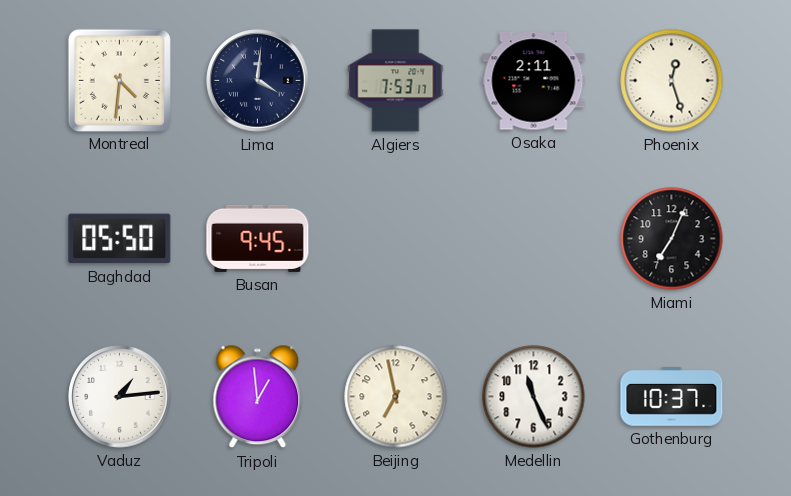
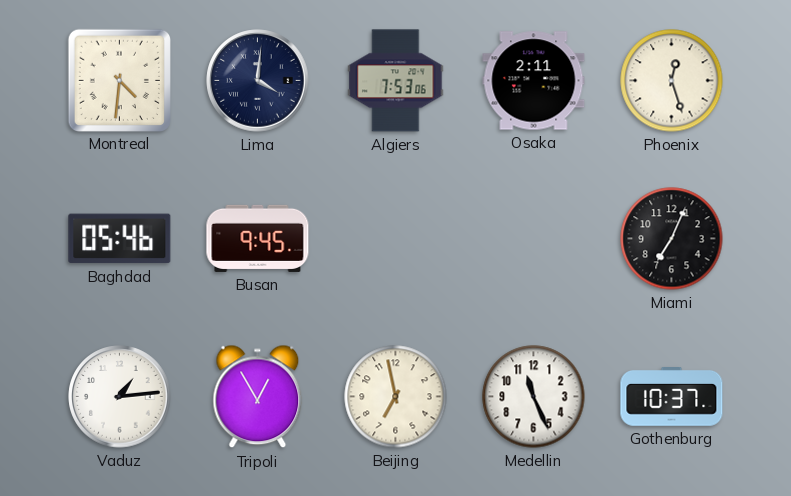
Algiers: 7:53:17 -> 7:53:06
Baghdad: 05:50 -> 05:46
Tripoli: 12:59 -> 12:55
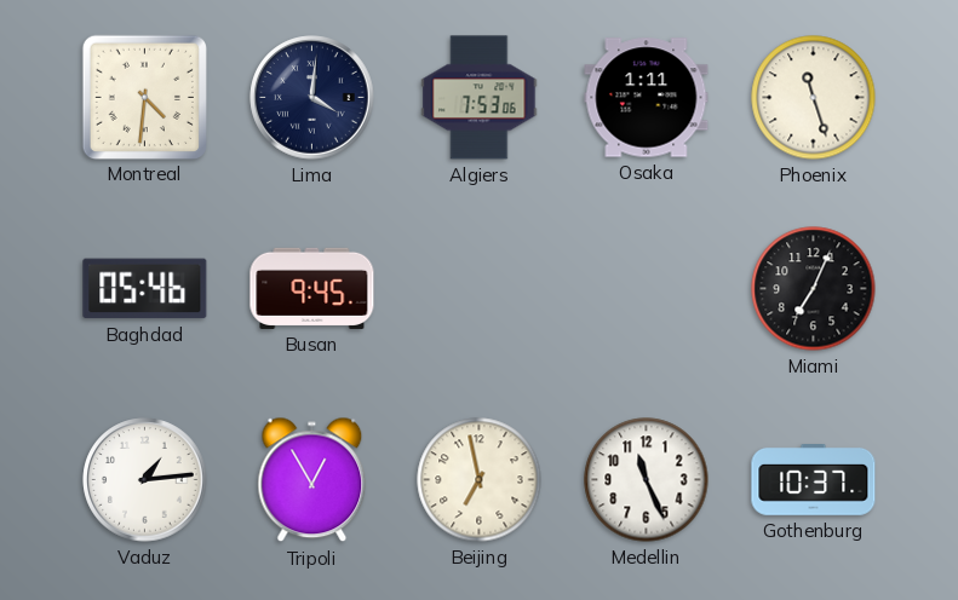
Osaka: 2:11 -> 1:11
Phoenix: 12:27 -> 11:27
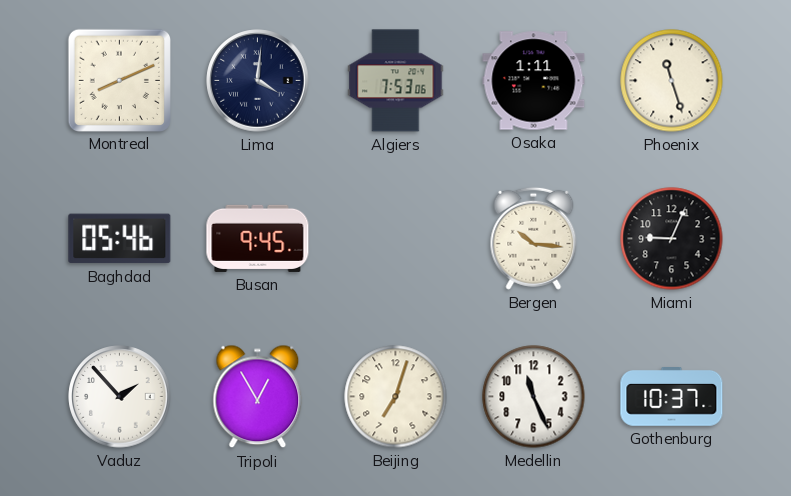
Montreal: 4:31 -> 8:11
Bergen: none -> 10:16
Miami: 7:04 -> 9:04
Vaduz: 1:14 -> 1:53
Beijing: 6:58 -> 7:03
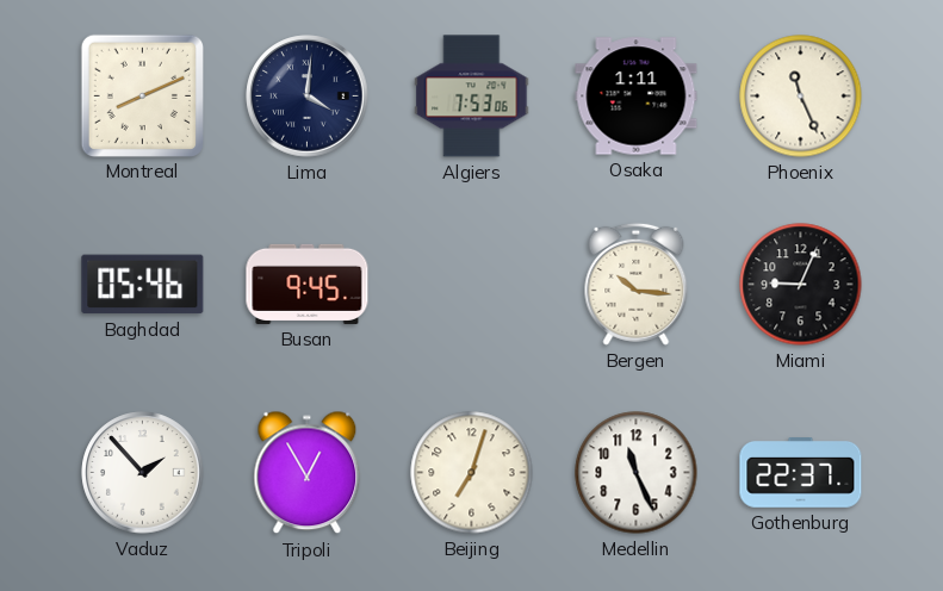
Phoenix: 11:27 -> 11:26
Gothenburg: 10:37 -> 22:37
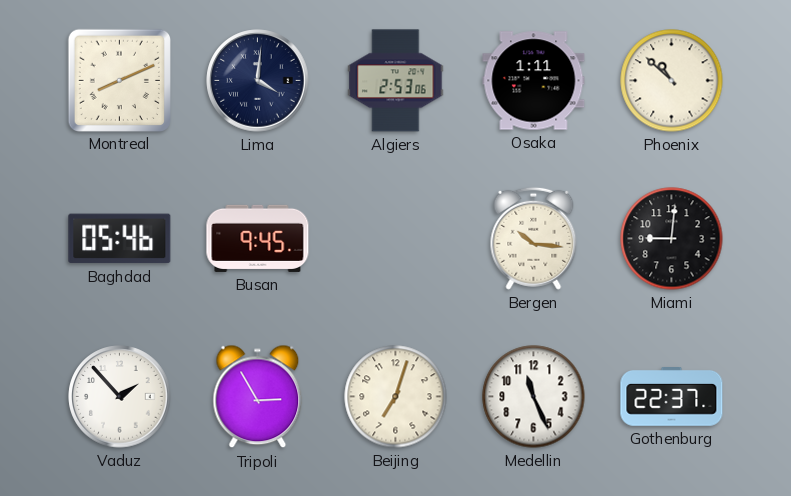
Algiers: 7:53 -> 2:53
Phoenix: 11:26 -> 10:52
Miami: 9:04 -> 9:01
Tripoli: 12:55 -> 2:55
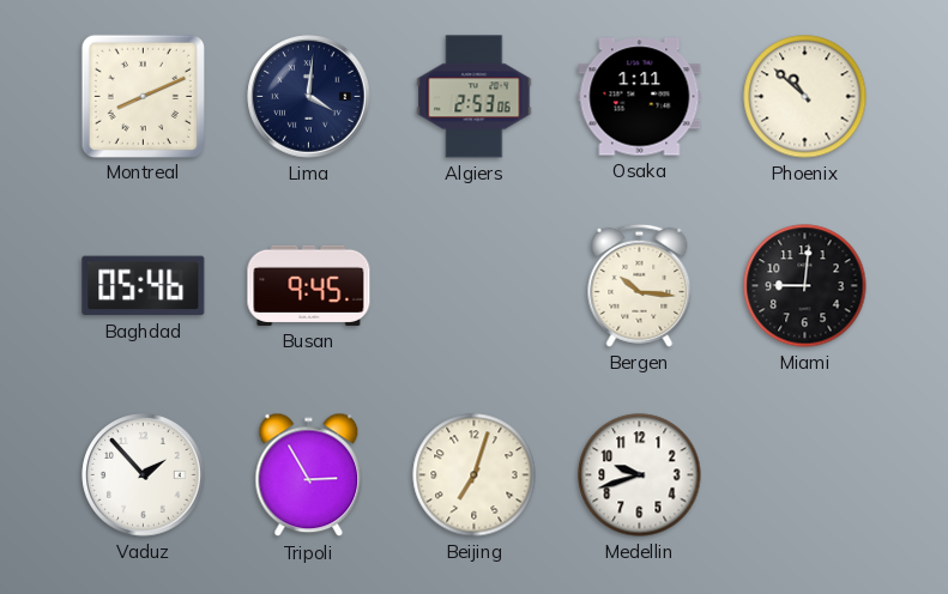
Medellin: 11:26 -> 9:42
Gothenburg: 22:37 -> none
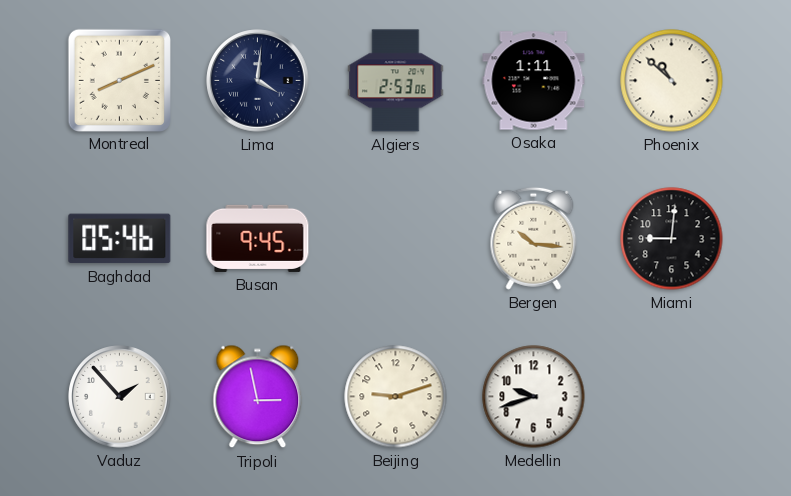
Tripoli: 2:55 -> 2:58
Beijing: 7:03 -> 9:12
